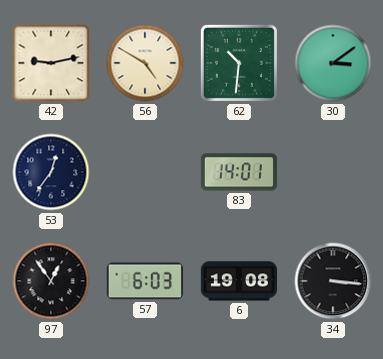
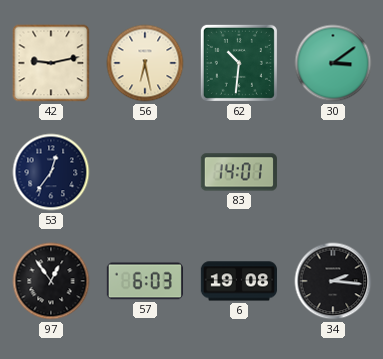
56: 4:50 -> 6:28
34: 3:16 -> 2:16
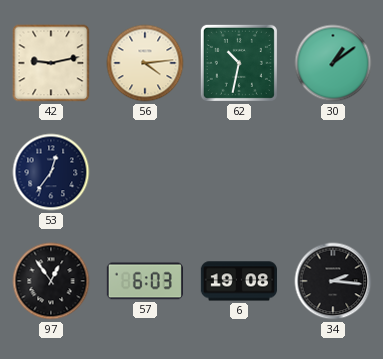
56: 6:28 -> 4:14
62: 10:31 -> 10:32
30: 3:09 -> 1:09
83: 14:01 -> none
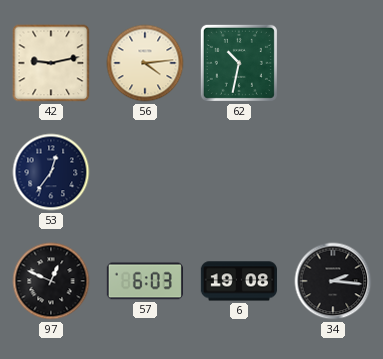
30: 1:09 -> none
97: 12:54 -> 12:49
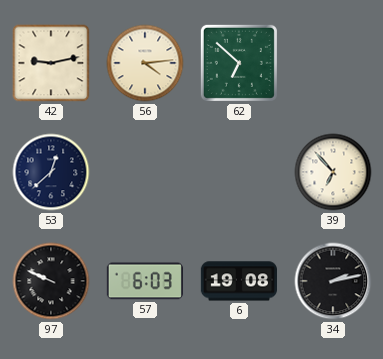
62: 10:32 -> 6:52
53: 12:36 -> 12:38
39: none -> 6:53
97: 12:49 -> 9:49
34: 2:16 -> 2:13
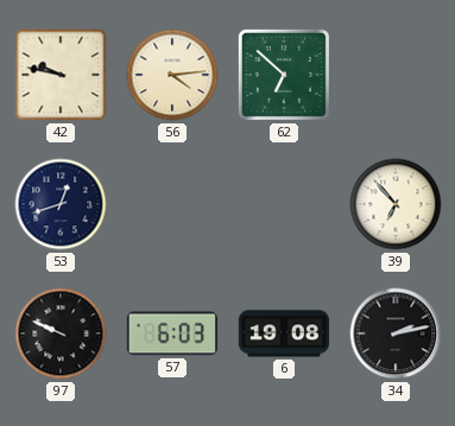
42: 9:13 -> 9:47
53: 12:38 -> 12:42
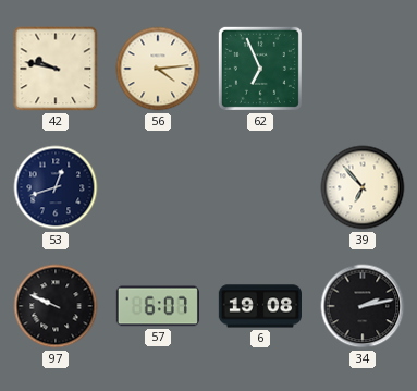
62: 6:52 -> 6:56
57: 6:03 -> 6:07
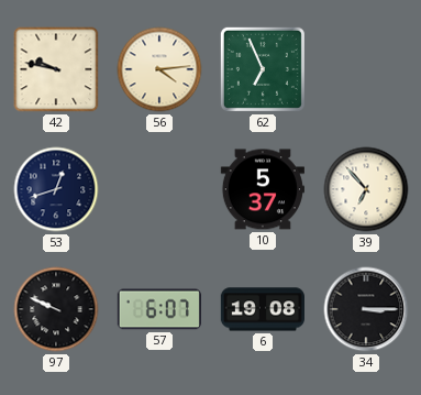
10: none -> 5:37
34: 2:13 -> 3:15
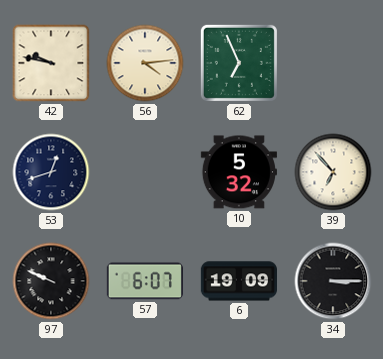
10: 5:37 -> 5:32
6: 19:08 -> 19:09
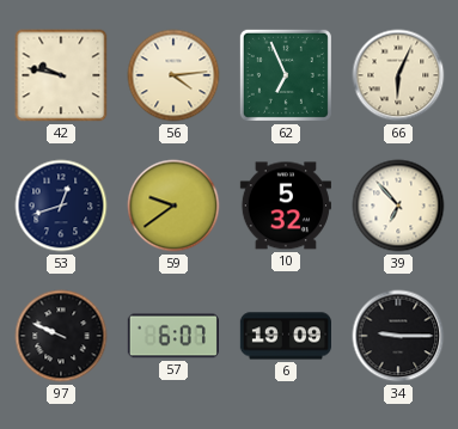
66: none -> 6:04
59: none -> 9:39
34: 3:15 -> 9:15
